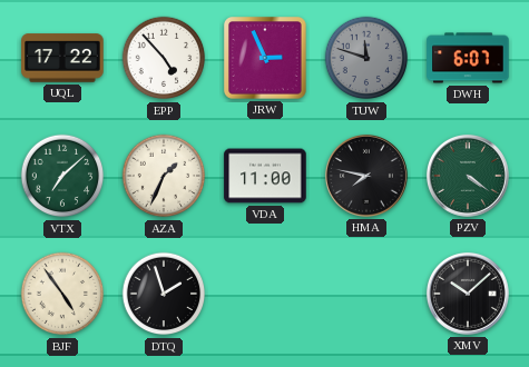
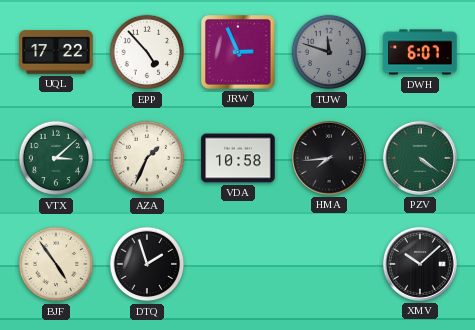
VTX: 7:08 -> 3:08
VDA: 11:00 -> 10:58
HMA: 7:47 -> 7:44
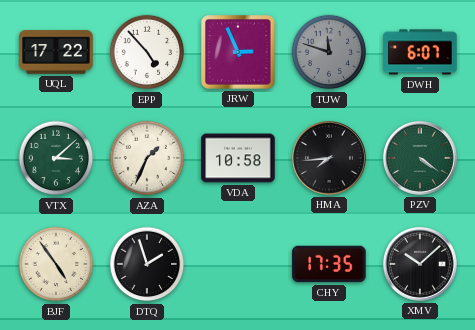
CHY: none -> 17:35
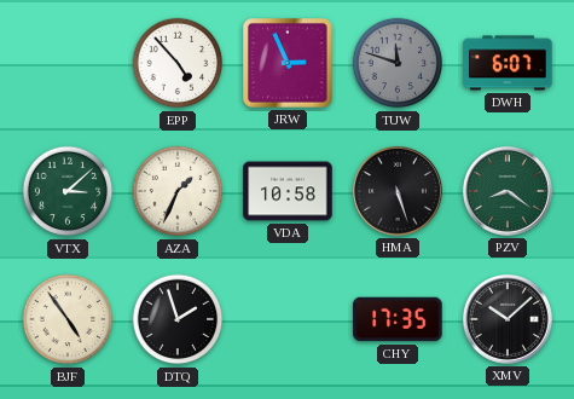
UQL: 17:22 -> none
HMA: 7:44 -> 5:27
PZV: 4:21 -> 8:21
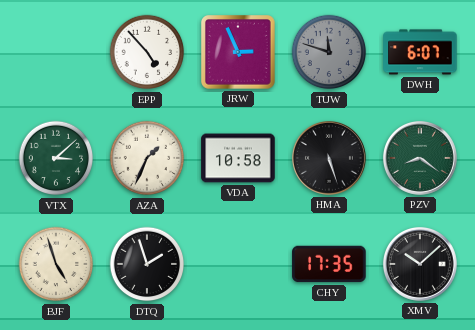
BJF: 4:54 -> 4:57
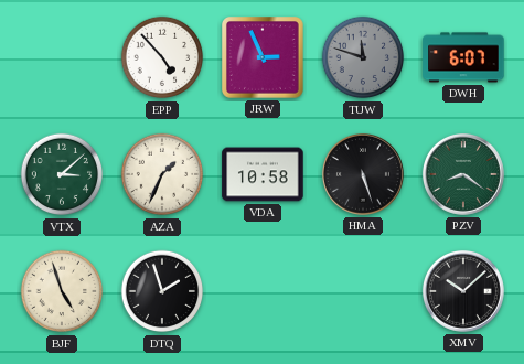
CHY: 17:35 -> none
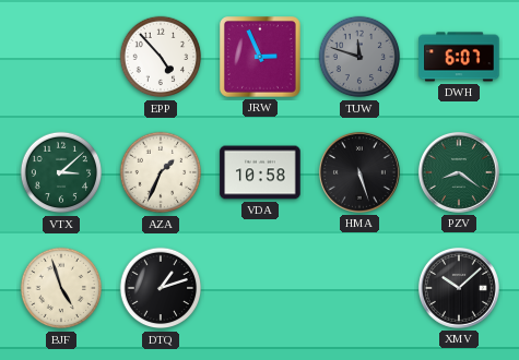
DTQ: 1:57 -> 1:12
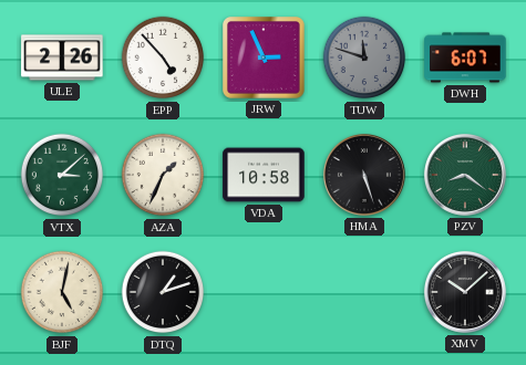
ULE: none -> 2:26
BJF: 4:57 -> 5:02
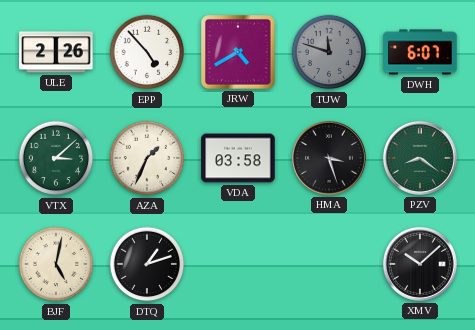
JRW: 2:56 -> 4:40
VDA: 10:58 -> 03:58
HMA: 5:27 -> 3:27
